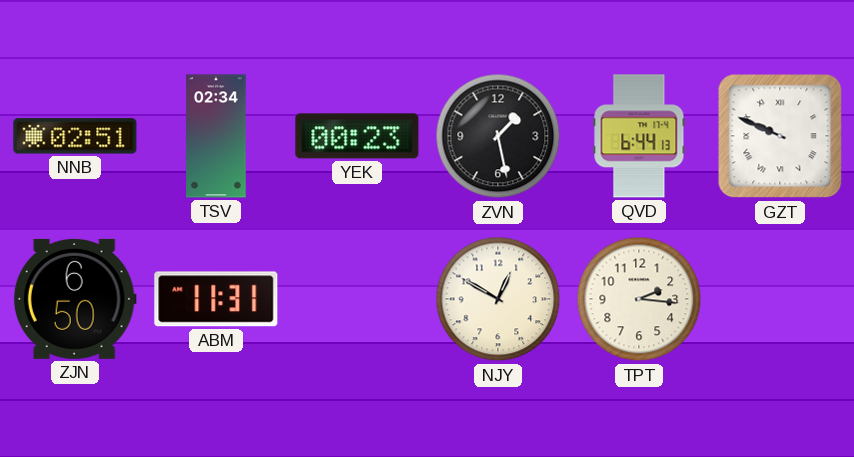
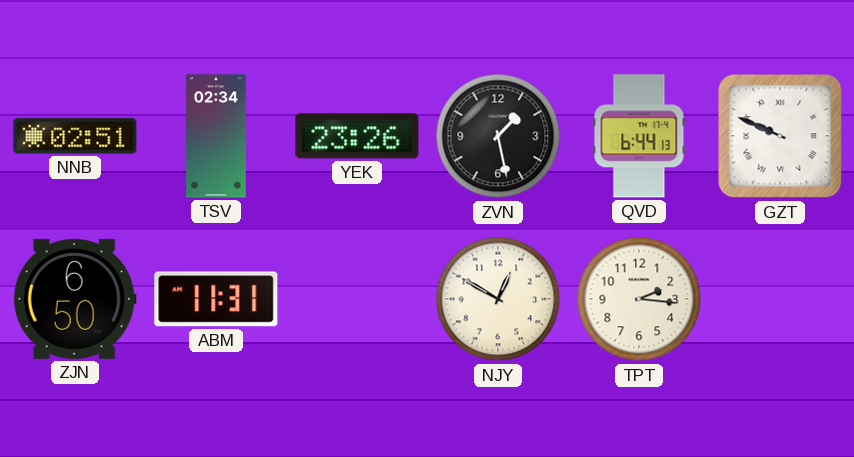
YEK: 00:23 -> 23:26
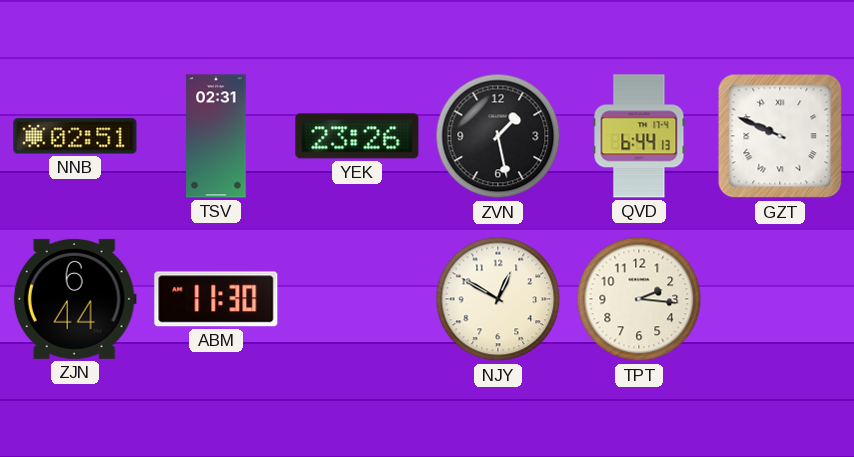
TSV: 02:34 -> 02:31
ZJN: 6:50 -> 6:44
ABM: 11:31 -> 11:30
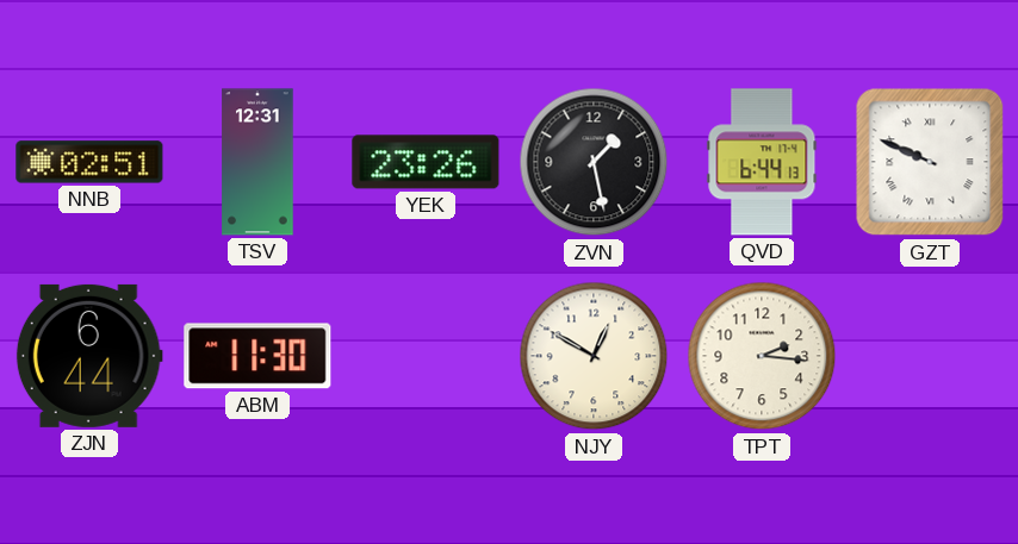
TSV: 02:31 -> 12:31
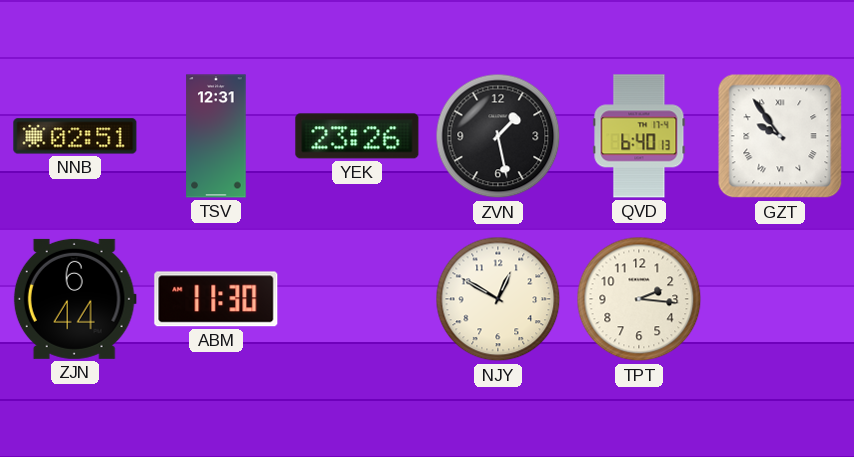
QVD: 6:44 -> 6:40
GZT: 9:49 -> 9:54
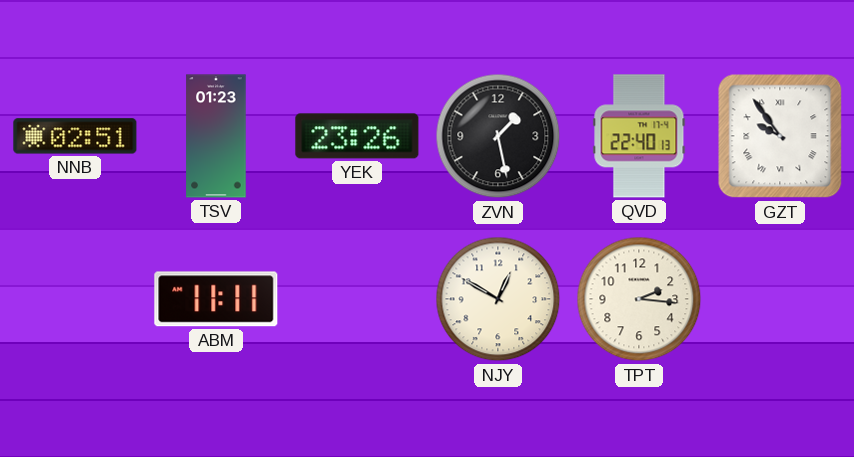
TSV: 12:31 -> 01:23
QVD: 6:40 -> 22:40
ZJN: 6:44 -> none
ABM: 11:30 -> 11:11
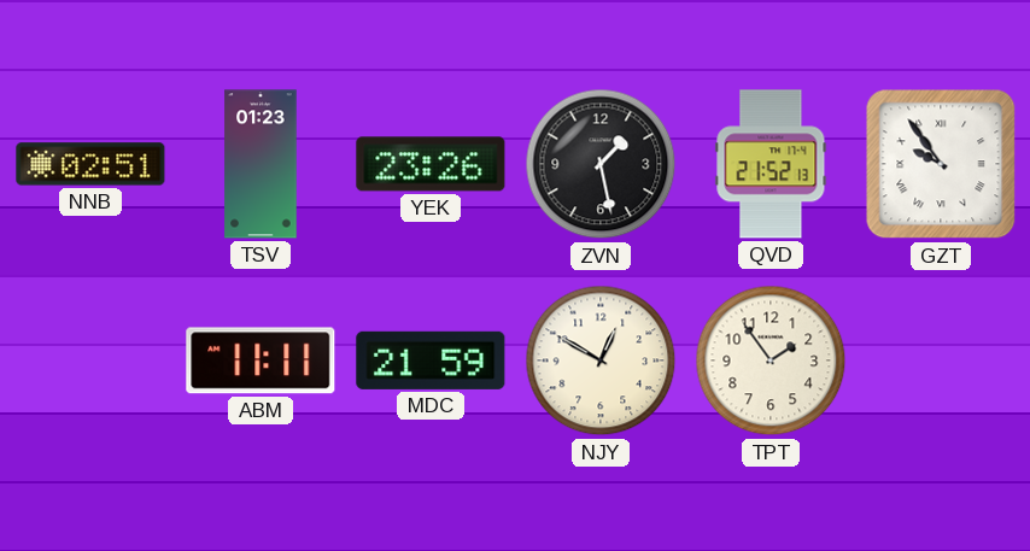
QVD: 22:40 -> 21:52
MDC: none -> 21:59
TPT: 2:16 -> 1:54
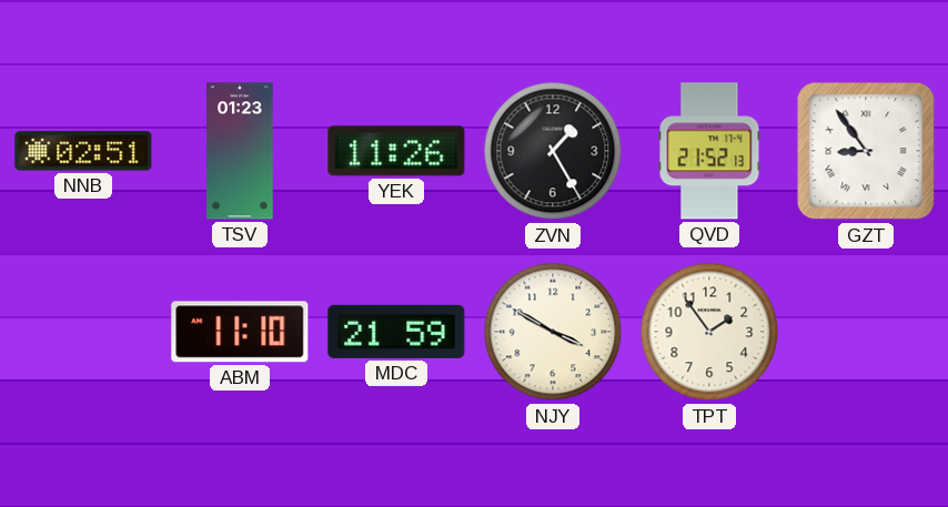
YEK: 23:26 -> 11:26
ZVN: 1:28 -> 1:25
GZT: 9:54 -> 8:54
ABM: 11:11 -> 11:10
NJY: 12:50 -> 3:50
